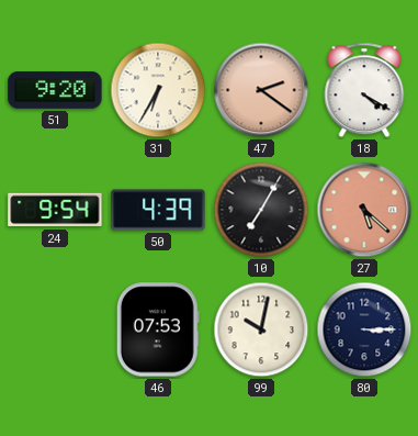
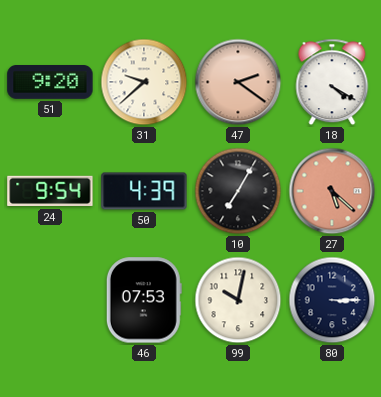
31: 6:35 -> 9:38
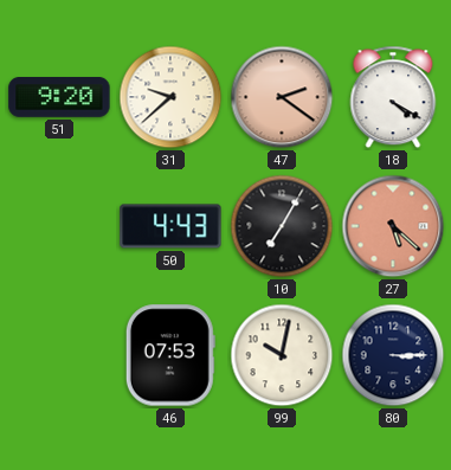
24: 9:54 -> none
50: 4:39 -> 4:43
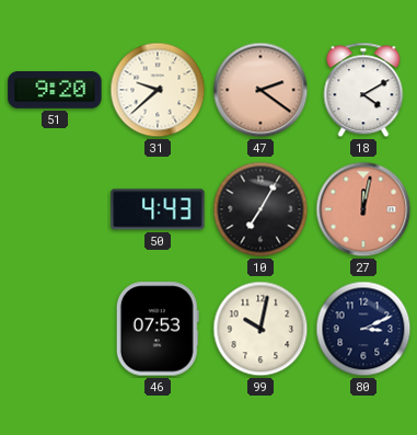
18: 4:20 -> 4:10
27: 5:22 -> 12:02
80: 3:15 -> 3:11
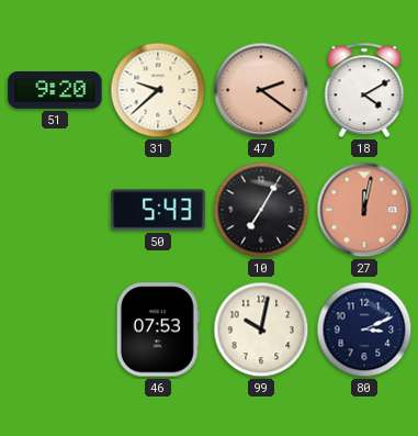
50: 4:43 -> 5:43
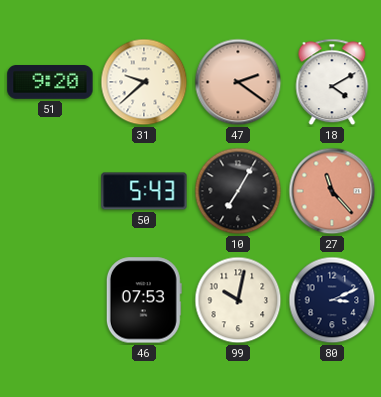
27: 12:02 -> 11:23
